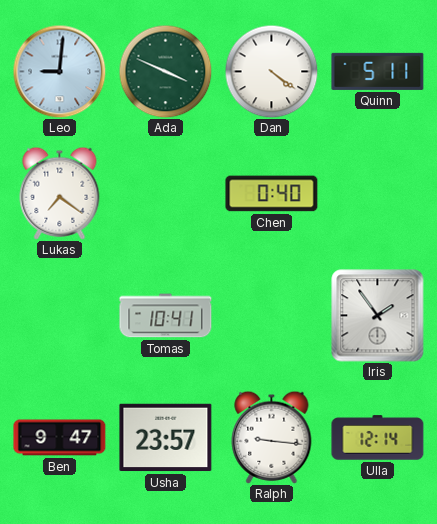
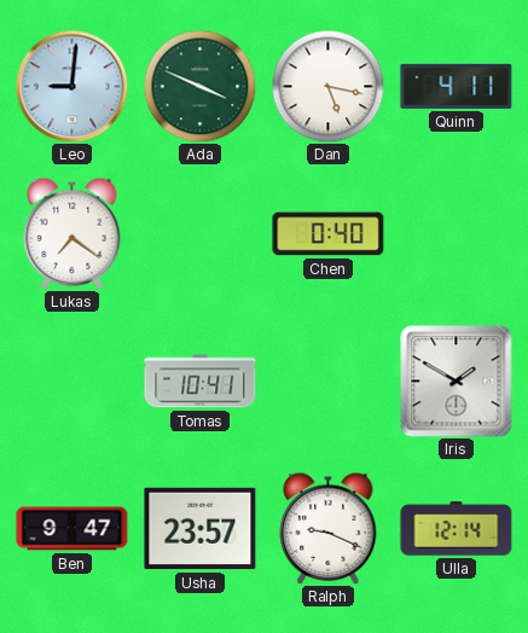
Dan: 4:21 -> 5:17
Quinn: 5:11 -> 4:11
Iris: 1:54 -> 1:50
Ralph: 9:16 -> 9:19
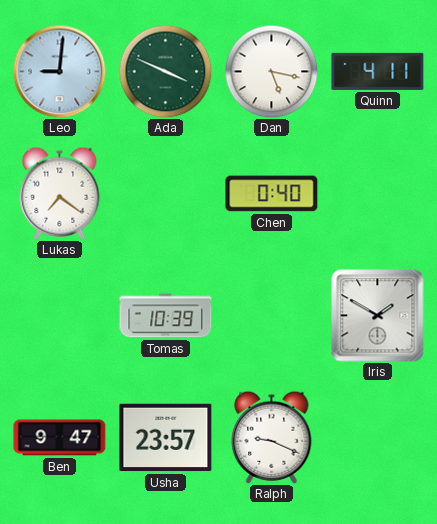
Tomas: 10:41 -> 10:39
Ulla: 12:14 -> none
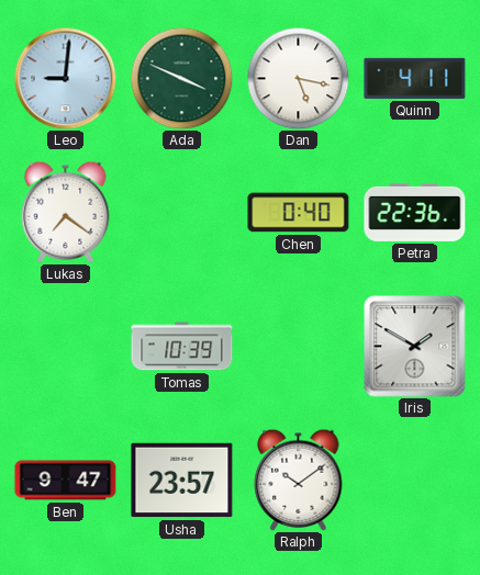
Petra: none -> 22:36
Ralph: 9:19 -> 10:09
